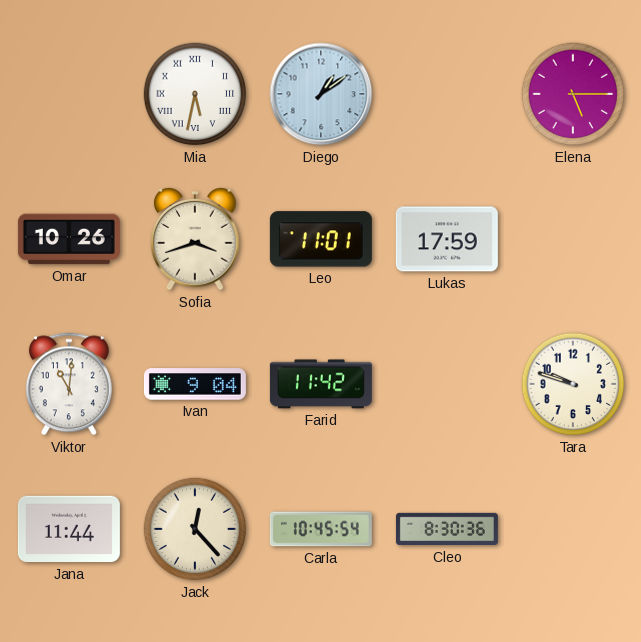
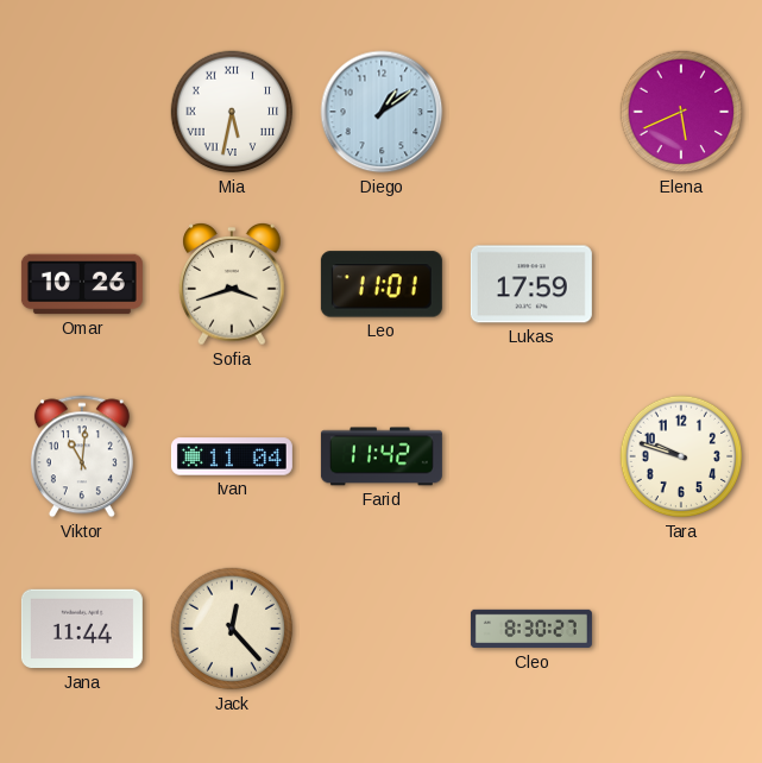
Elena: 5:15 -> 5:41
Ivan: 9:04 -> 11:04
Carla: 10:45 -> none
Cleo: 8:30:36 -> 8:30:27
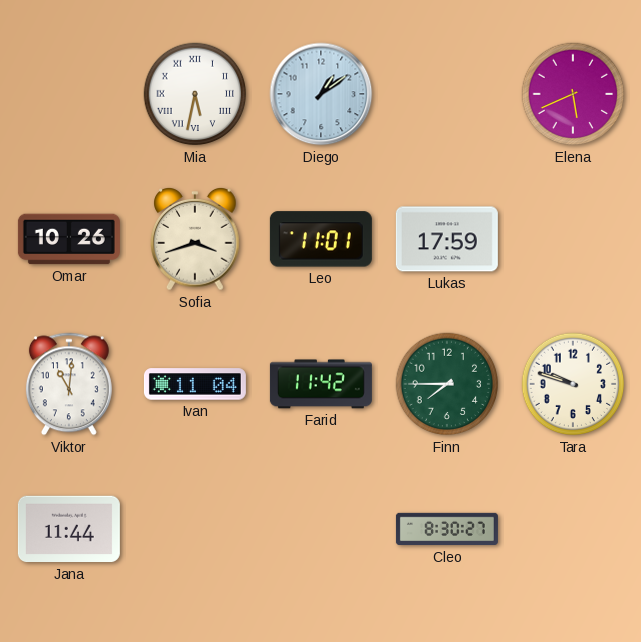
Finn: none -> 7:45
Jack: 12:23 -> none
